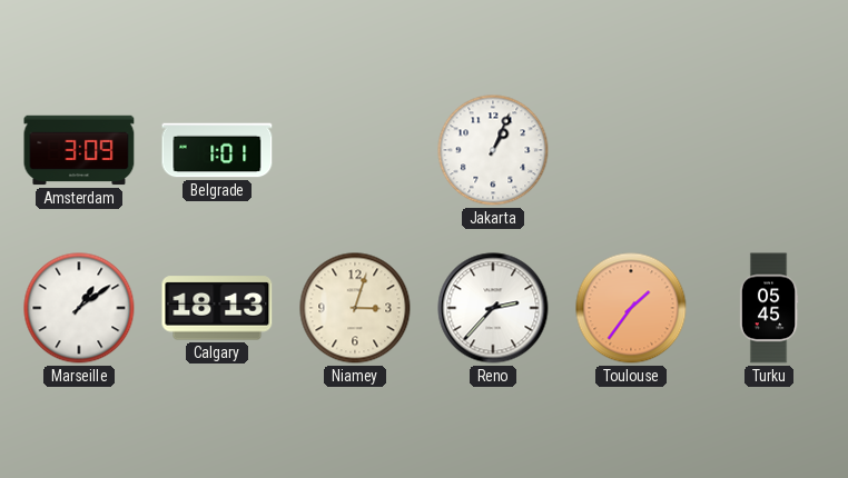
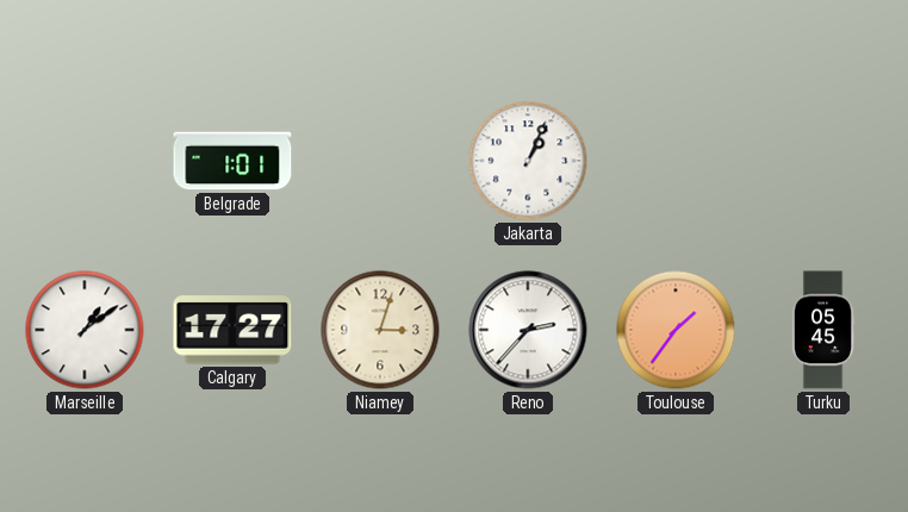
Amsterdam: 3:09 -> none
Calgary: 18:13 -> 17:27
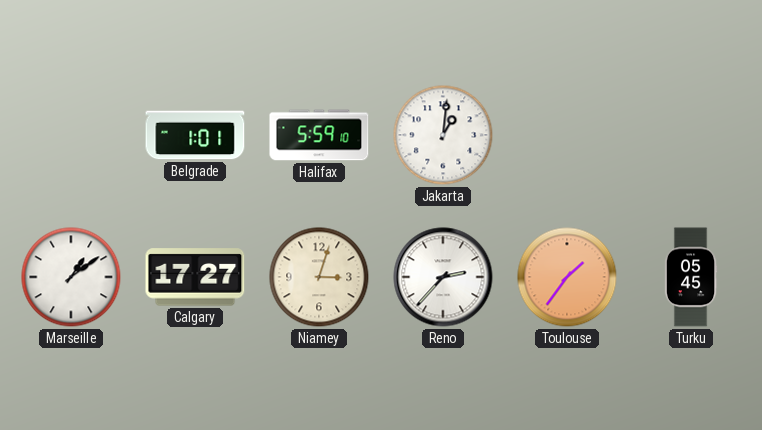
Halifax: none -> 5:59
Jakarta: 1:04 -> 1:01
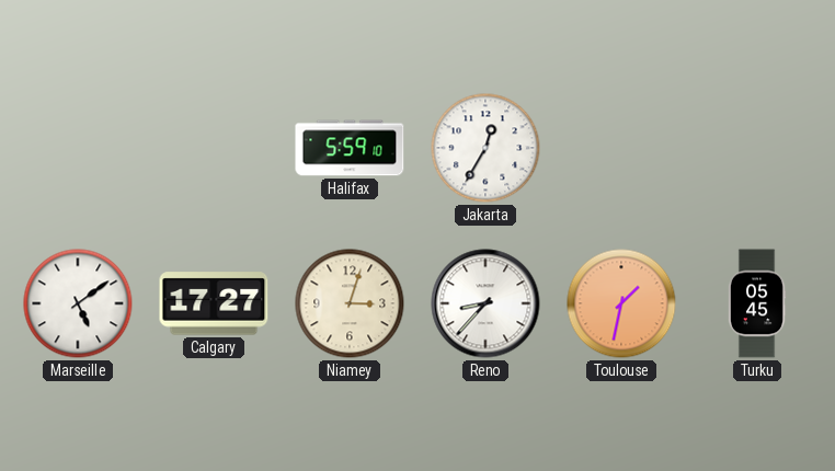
Belgrade: 1:01 -> none
Jakarta: 1:01 -> 12:35
Marseille: 1:09 -> 5:09
Reno: 2:37 -> 8:37
Toulouse: 1:36 -> 1:32
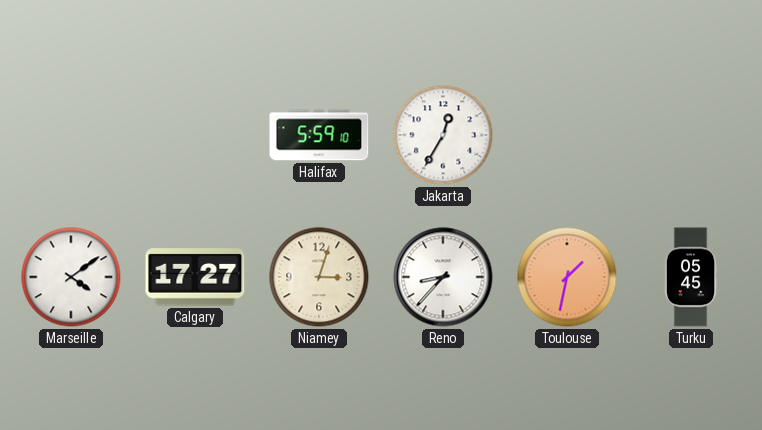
Marseille: 5:09 -> 4:09
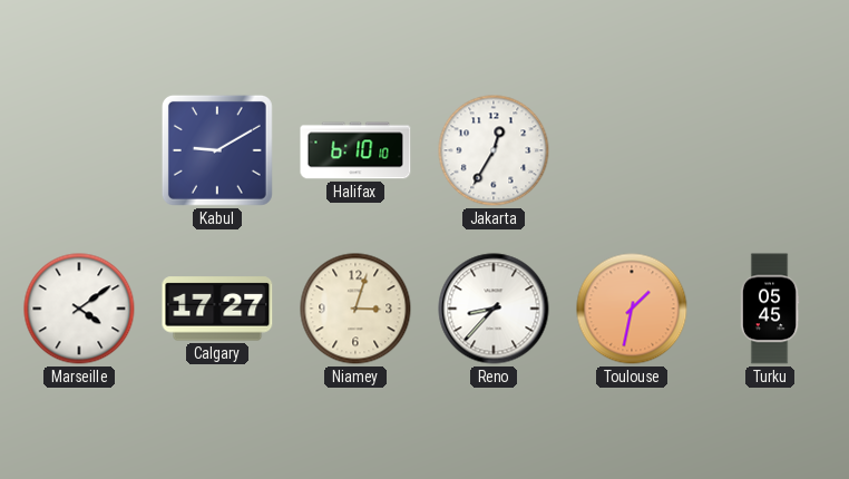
Kabul: none -> 9:10
Halifax: 5:59 -> 6:10
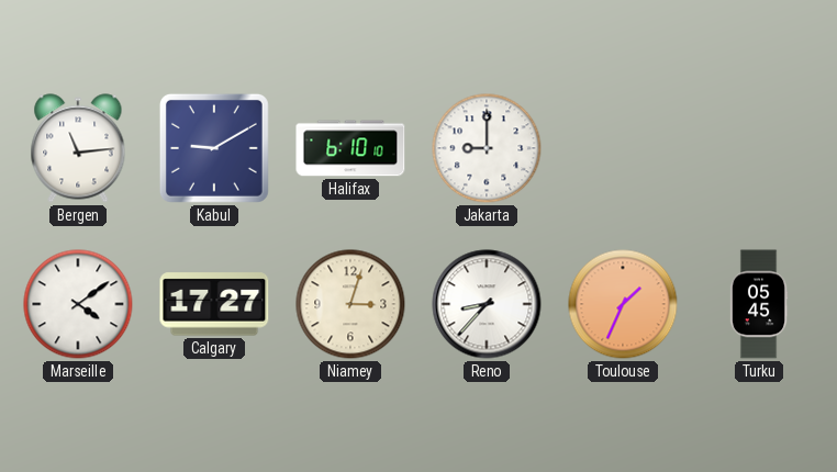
Bergen: none -> 11:14
Jakarta: 12:35 -> 9:00
Toulouse: 1:32 -> 1:34
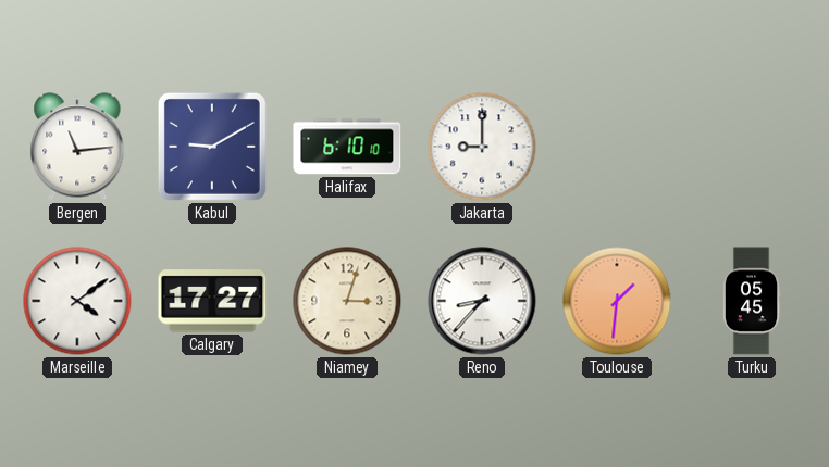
Toulouse: 1:34 -> 1:31
